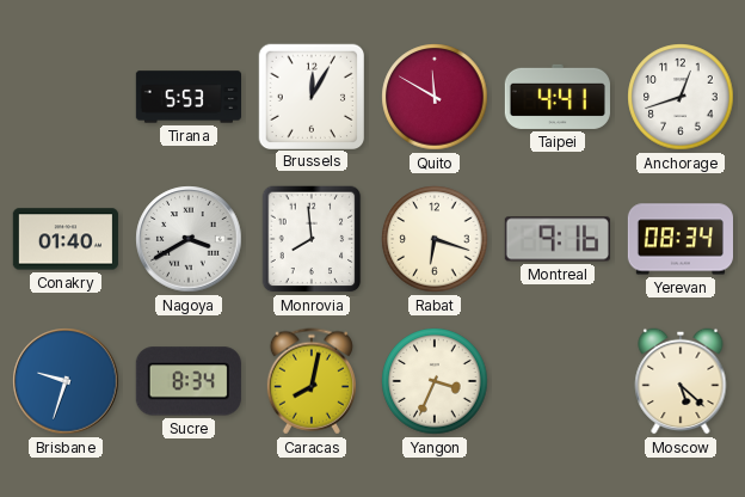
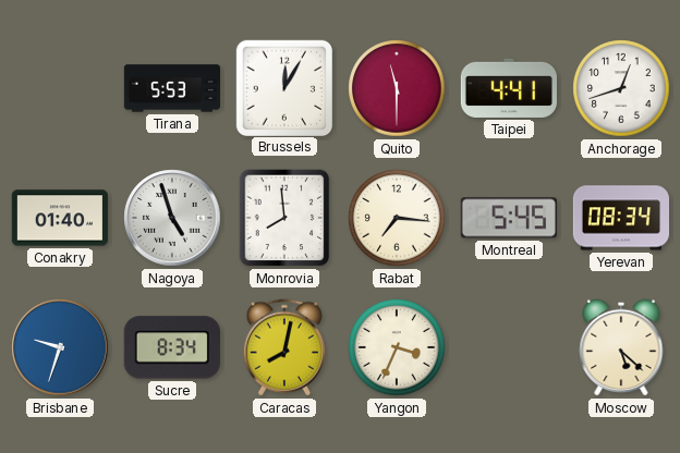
Quito: 11:50 -> 11:30
Nagoya: 3:40 -> 4:57
Rabat: 6:18 -> 7:16
Montreal: 9:16 -> 5:45
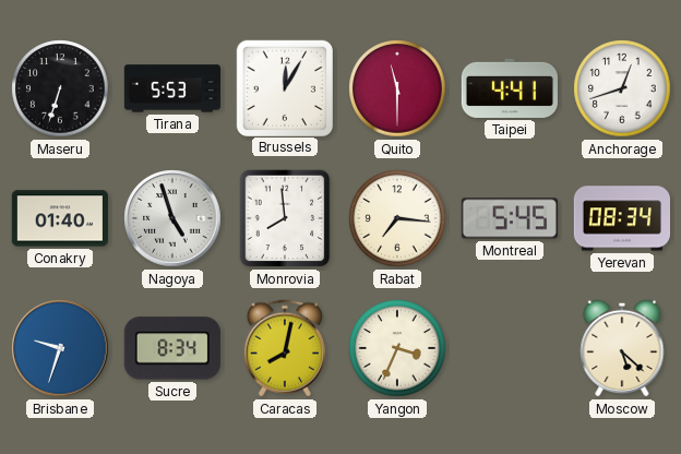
Maseru: none -> 6:33
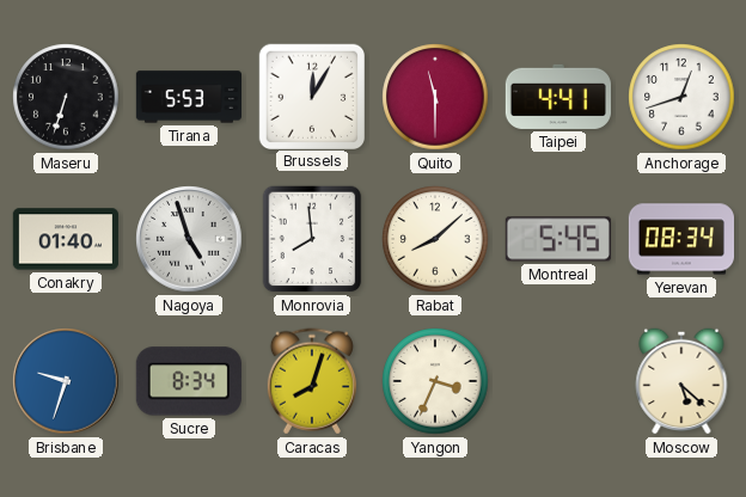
Rabat: 7:16 -> 8:08
Caracas: 8:02 -> 8:03
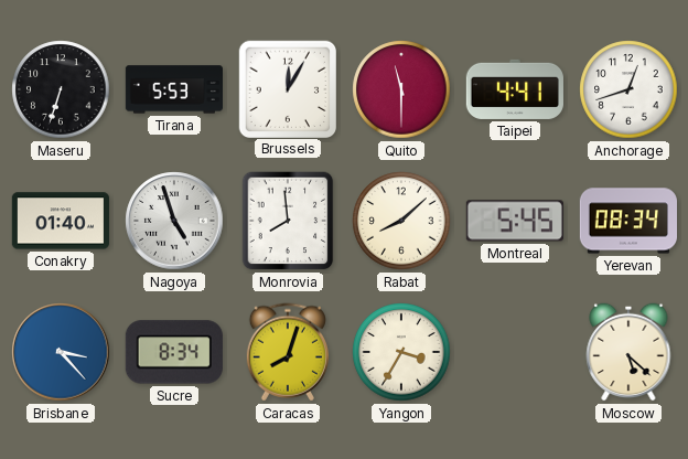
Brisbane: 9:33 -> 3:23
Yangon: 3:34 -> 3:35
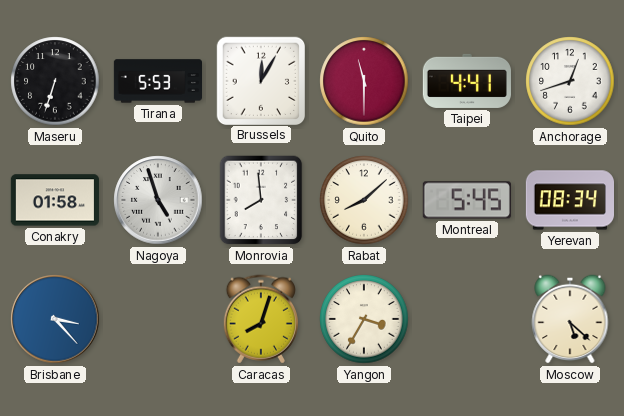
Conakry: 01:40 -> 01:58
Sucre: 8:34 -> none
